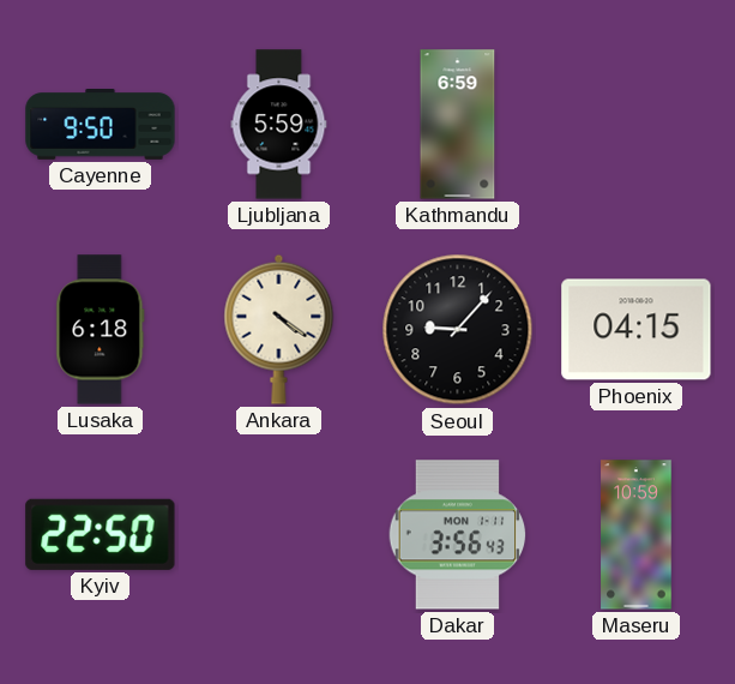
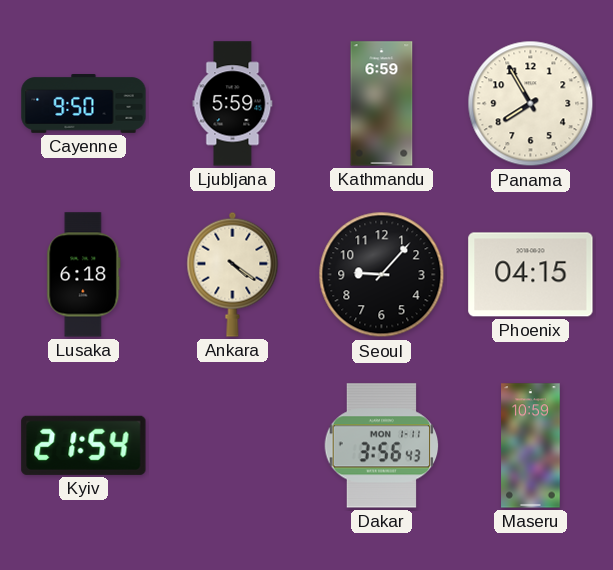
Panama: none -> 7:55
Kyiv: 22:50 -> 21:54
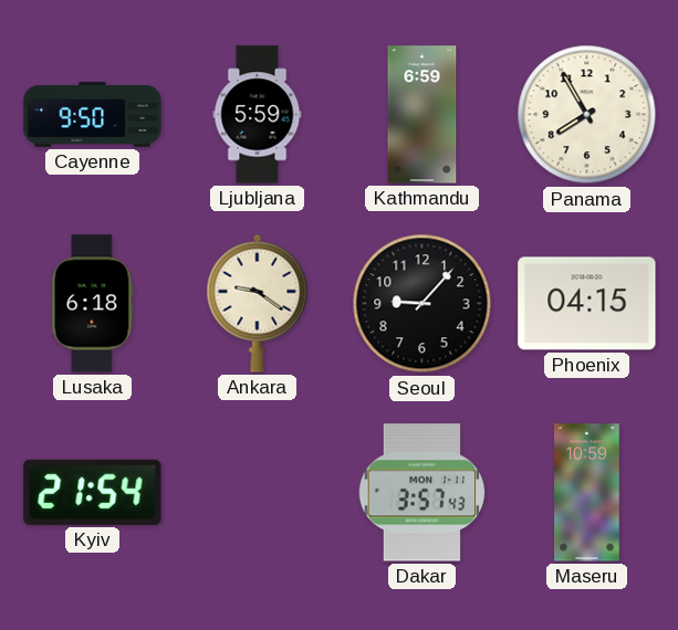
Ankara: 4:21 -> 9:21
Dakar: 3:56 -> 3:57
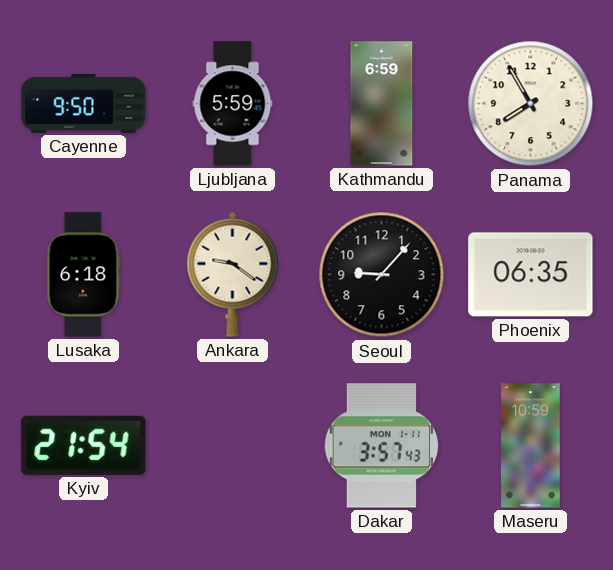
Phoenix: 04:15 -> 06:35
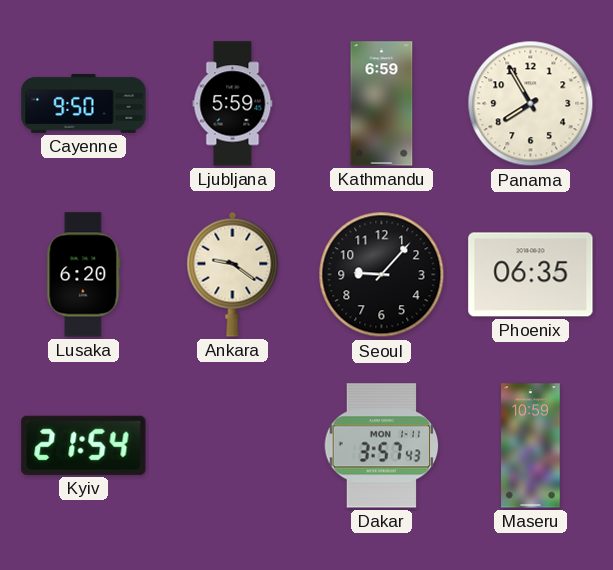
Lusaka: 6:18 -> 6:20
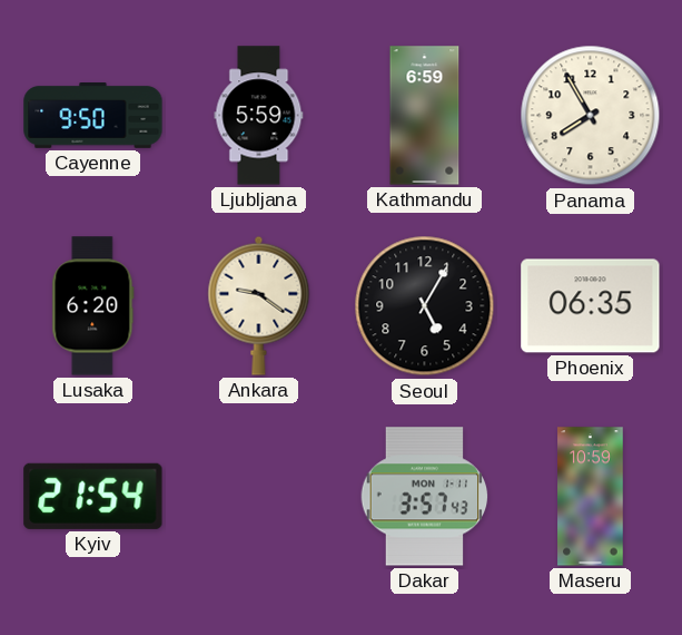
Seoul: 9:07 -> 5:05
